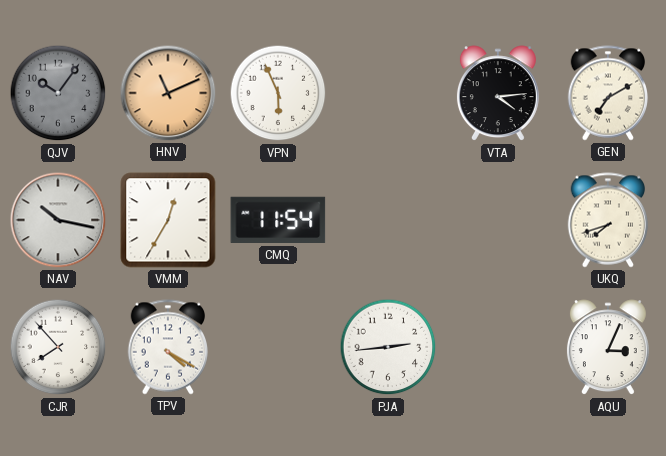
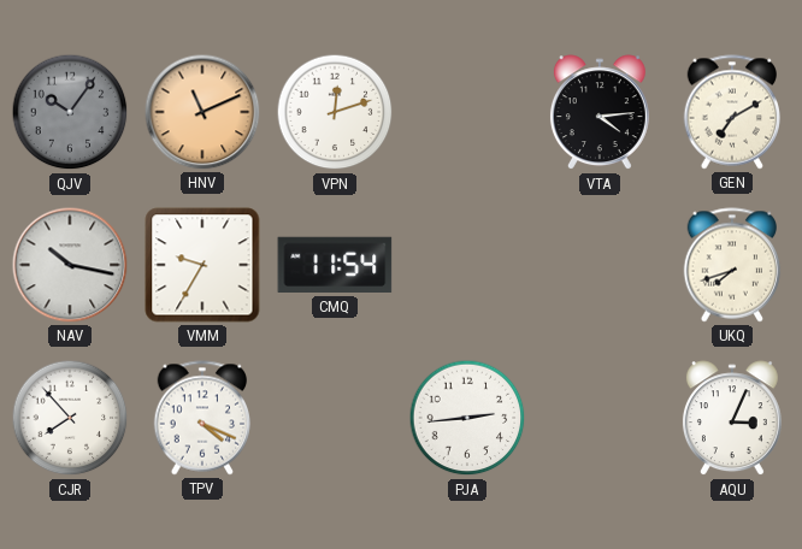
VPN: 5:56 -> 12:12
VMM: 12:35 -> 9:35
TPV: 4:20 -> 4:19
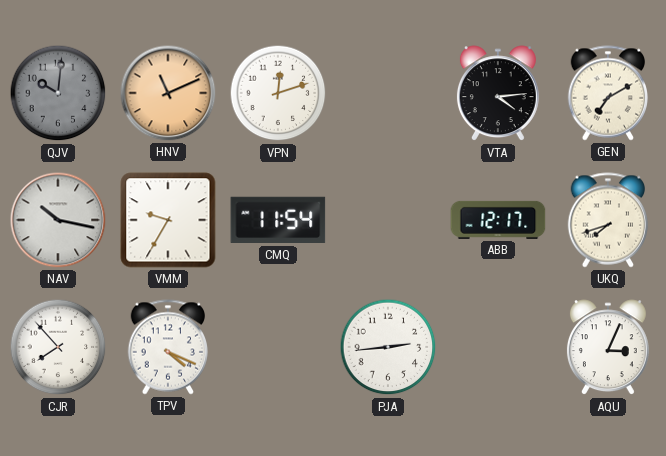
QJV: 10:06 -> 10:01
ABB: none -> 12:17
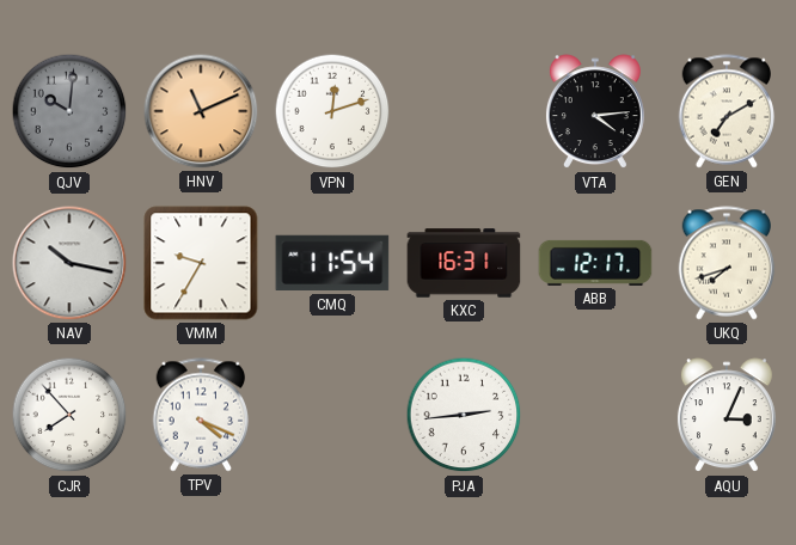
KXC: none -> 16:31
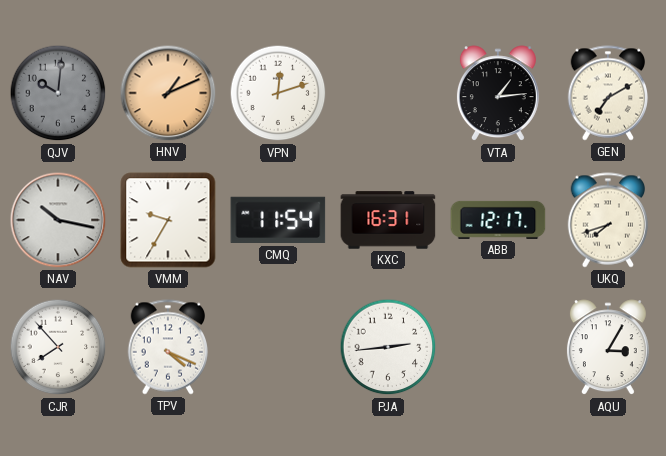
HNV: 11:11 -> 1:11
VTA: 4:14 -> 1:14
AQU: 3:04 -> 3:05
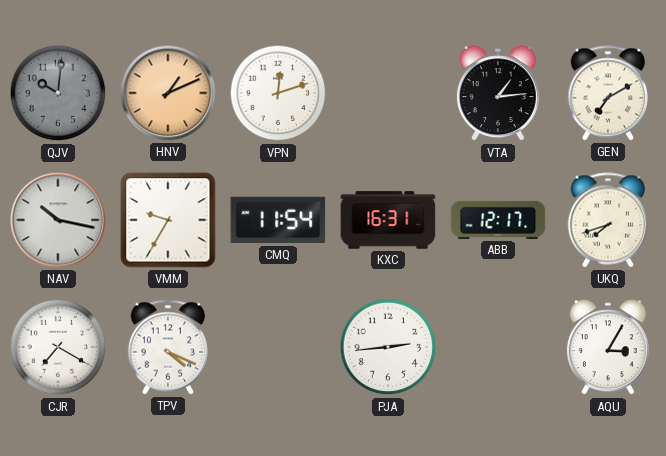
CJR: 7:53 -> 7:20
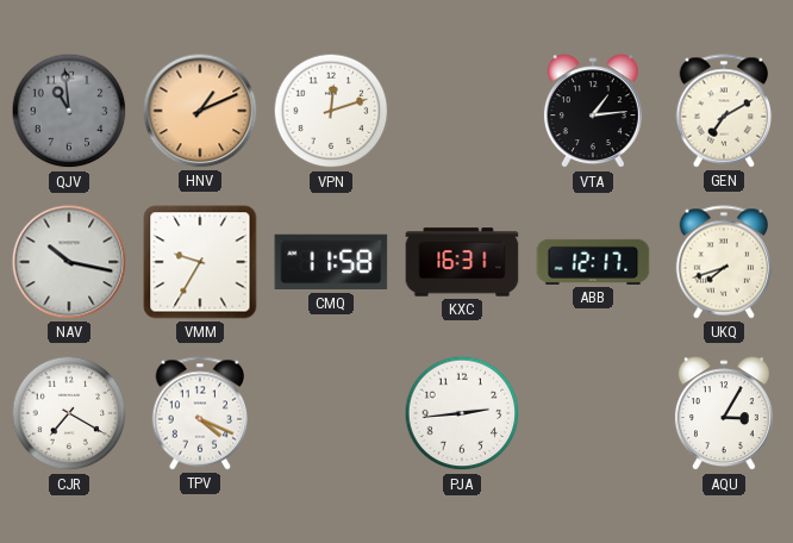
QJV: 10:01 -> 10:59
CMQ: 11:54 -> 11:58
